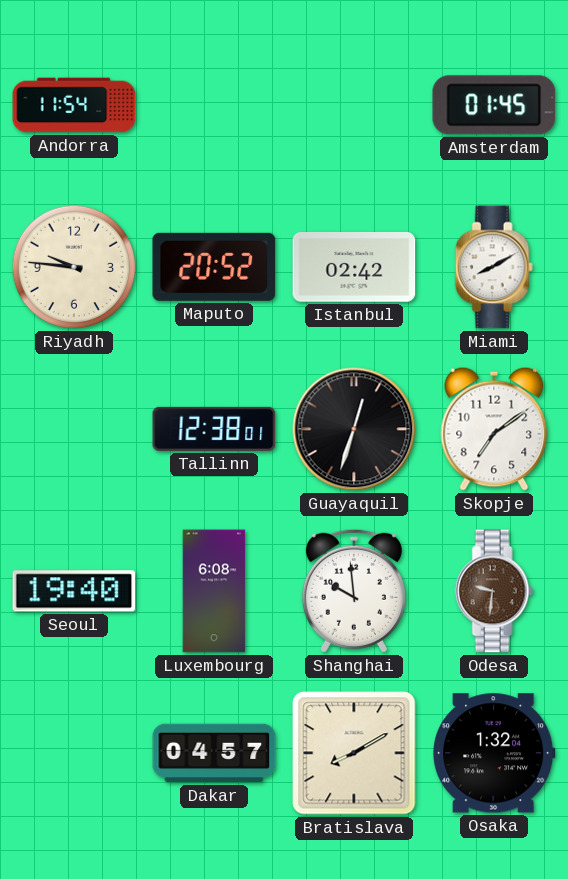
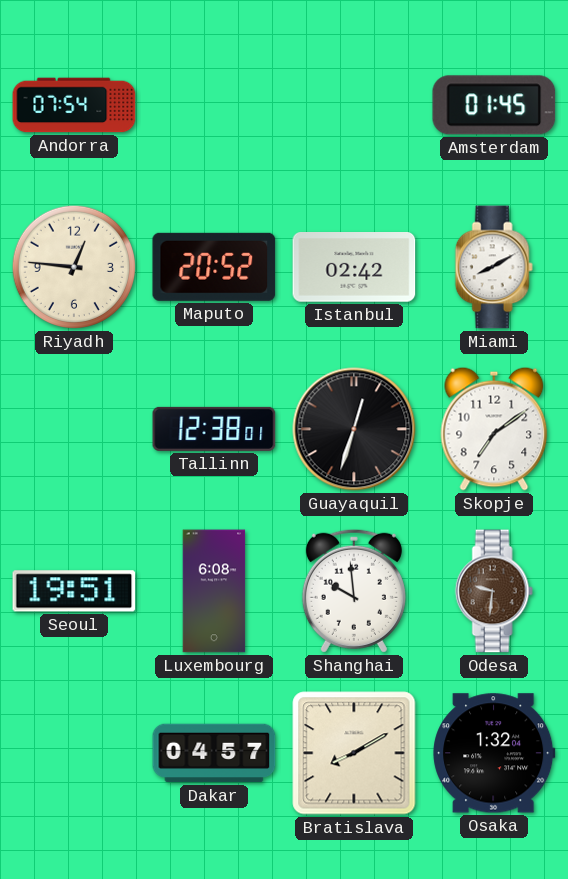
Andorra: 11:54 -> 07:54
Riyadh: 9:46 -> 12:46
Seoul: 19:40 -> 19:51
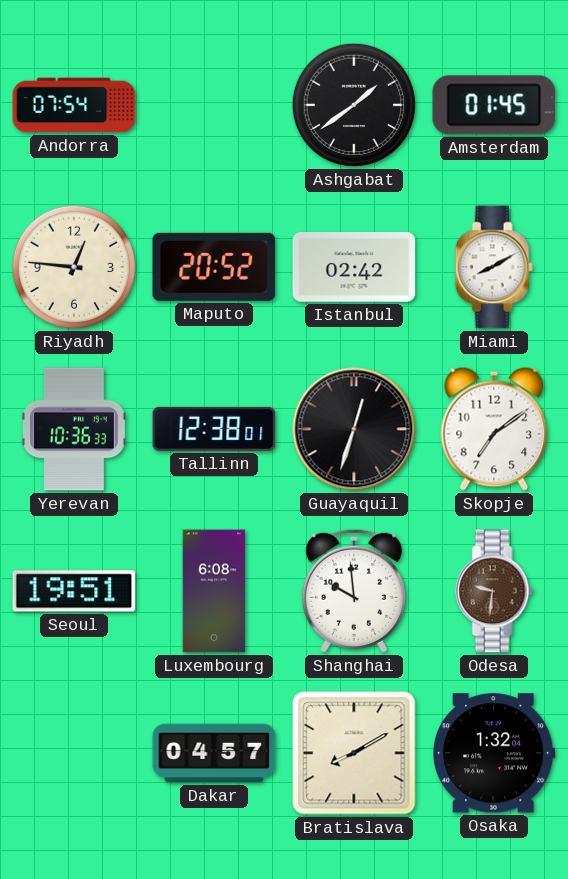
Ashgabat: none -> 1:39
Yerevan: none -> 10:36
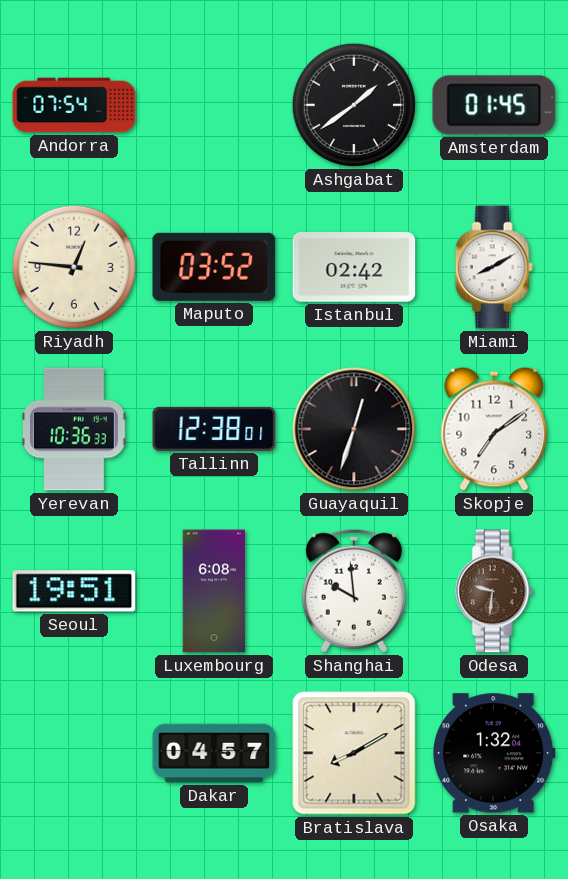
Maputo: 20:52 -> 03:52
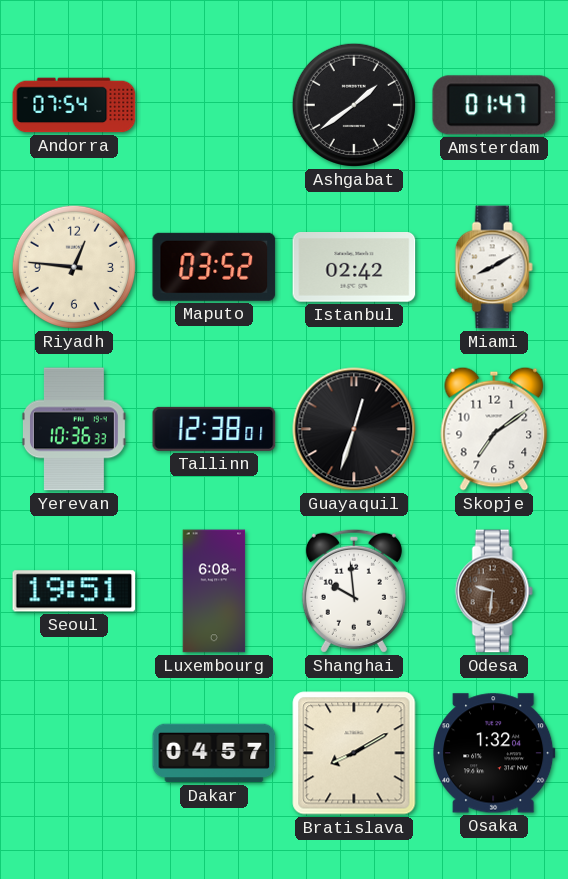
Amsterdam: 01:45 -> 01:47
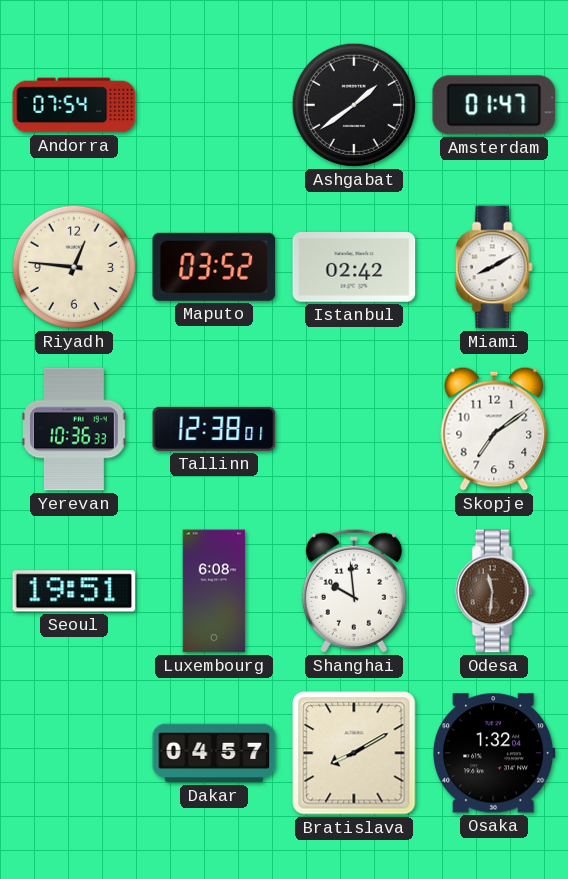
Guayaquil: 12:33 -> none
Odesa: 9:31 -> 11:31
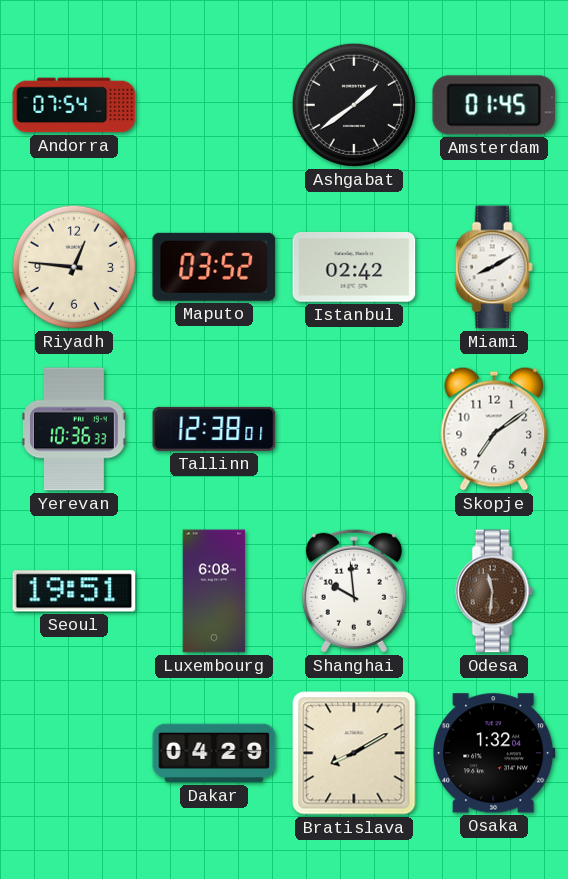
Amsterdam: 01:47 -> 01:45
Dakar: 04:57 -> 04:29
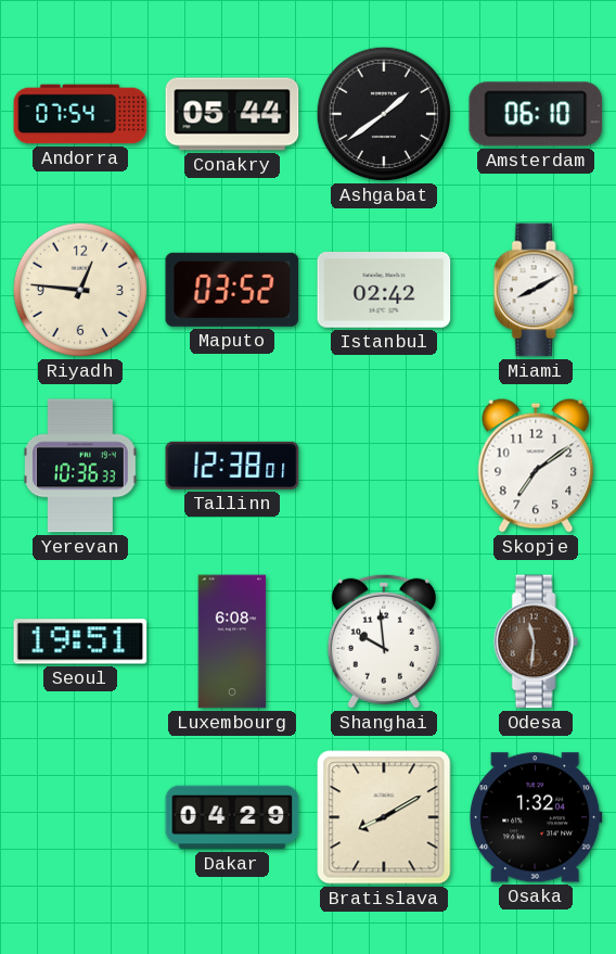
Conakry: none -> 05:44
Amsterdam: 01:45 -> 06:10
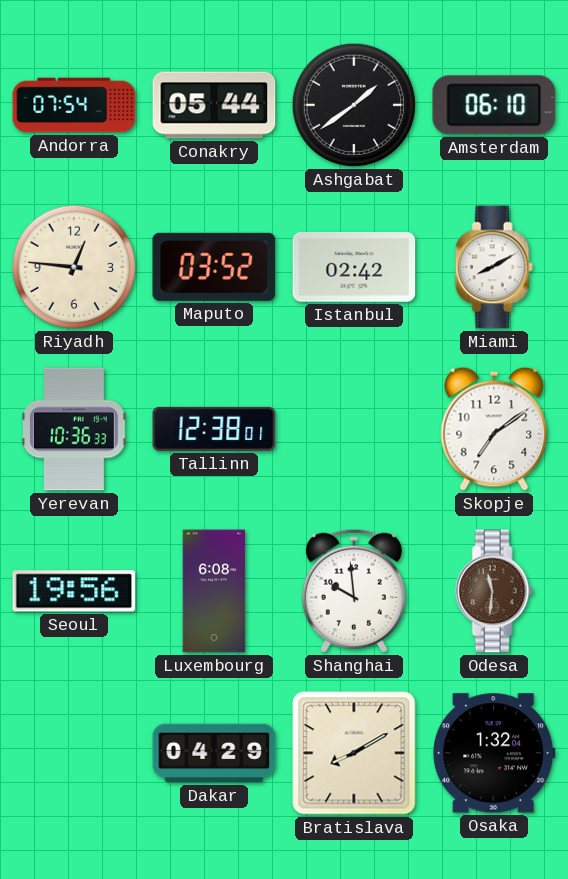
Seoul: 19:51 -> 19:56
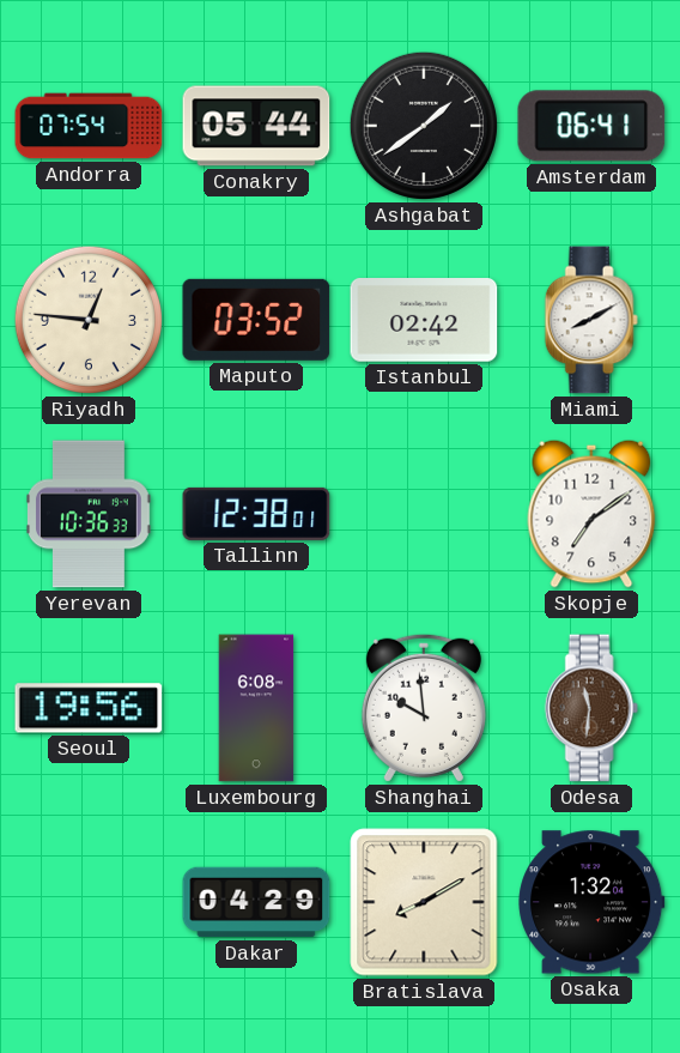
Amsterdam: 06:10 -> 06:41
